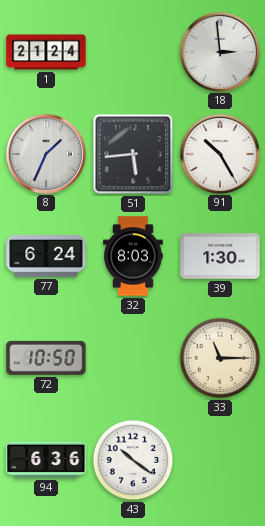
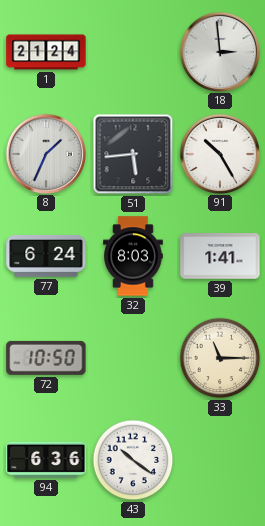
39: 1:30 -> 1:41
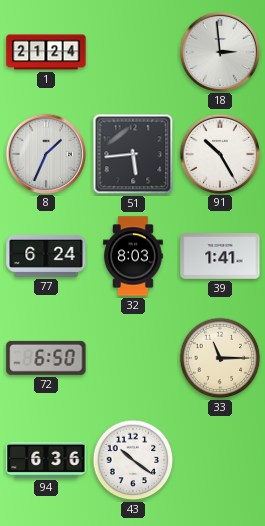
72: 10:50 -> 6:50
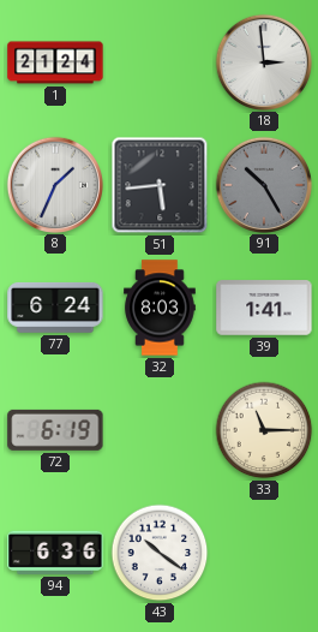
91 dial: white -> grey
72: 6:50 -> 6:19
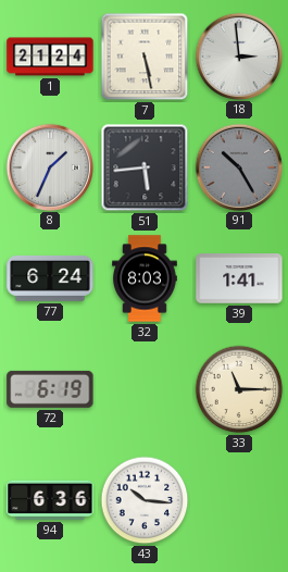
7: none -> 5:28
43: 10:21 -> 10:16
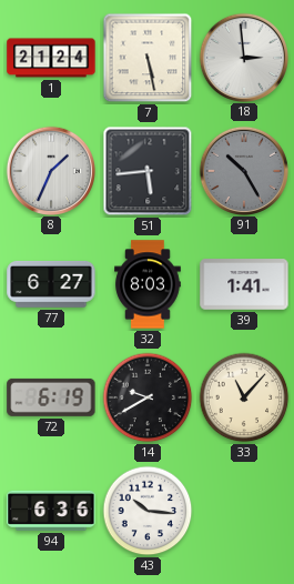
77: 6:24 -> 6:27
14: none -> 9:40
33: 11:15 -> 11:07
